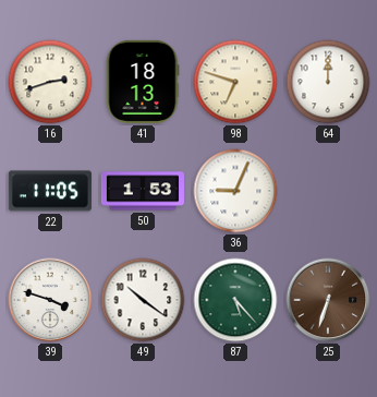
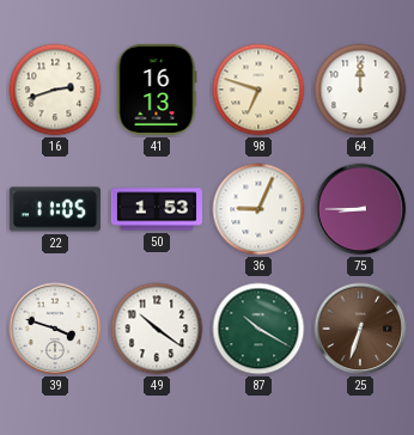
41: 18:13 -> 16:13
75: none -> 8:45
87: 5:23 -> 10:20
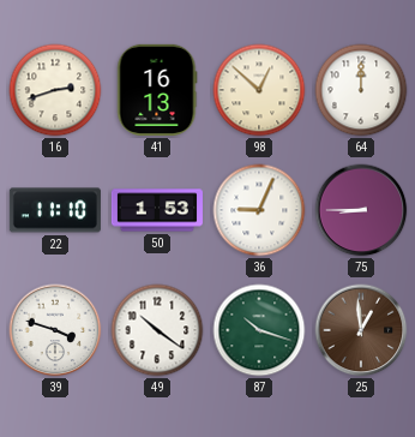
98: 6:48 -> 12:52
22: 11:05 -> 11:10
87: 10:20 -> 10:18
25: 6:33 -> 12:59
